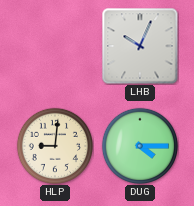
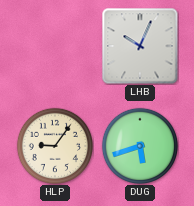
HLP: 9:01 -> 9:06
DUG: 4:15 -> 5:42
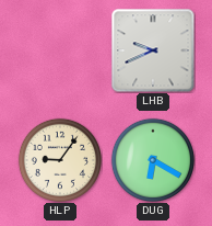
LHB: 10:04 -> 9:41
DUG: 5:42 -> 6:20
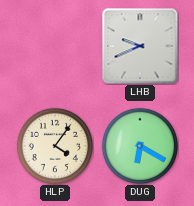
HLP: 9:06 -> 4:06
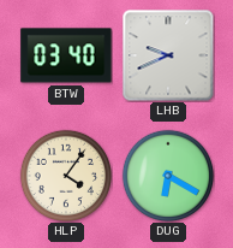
BTW: none -> 03:40
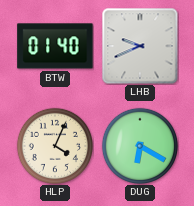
BTW: 03:40 -> 01:40
HLP: 4:06 -> 4:04
